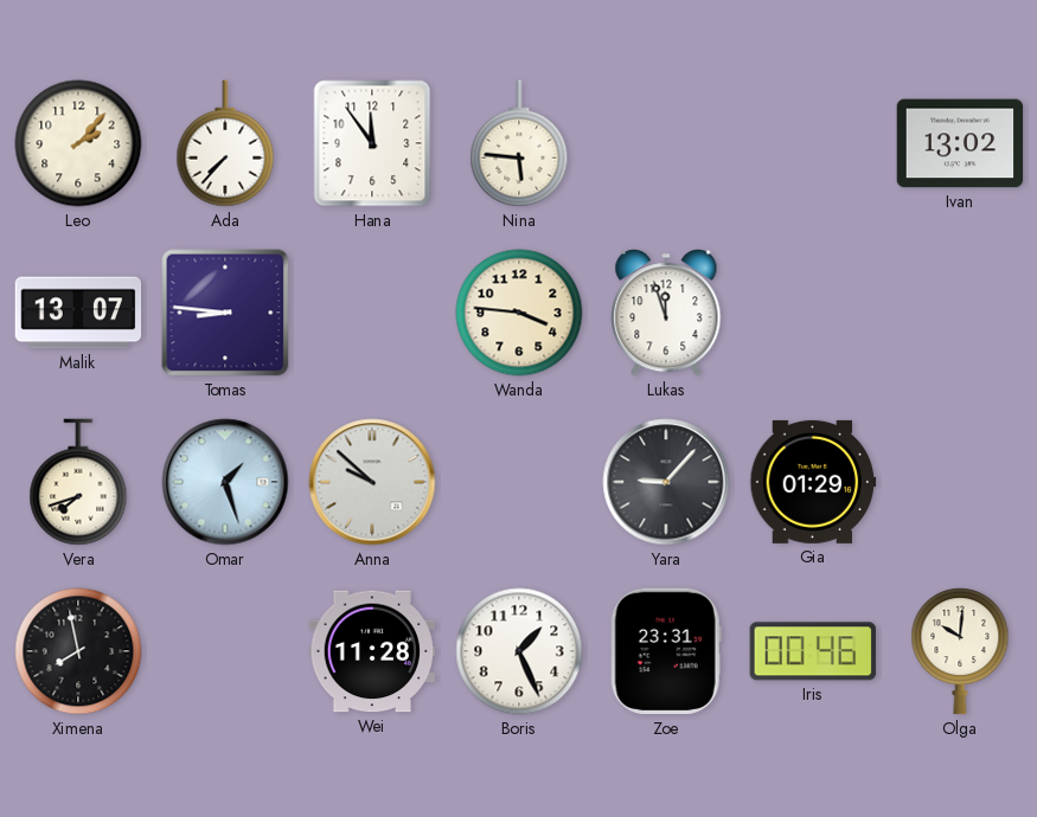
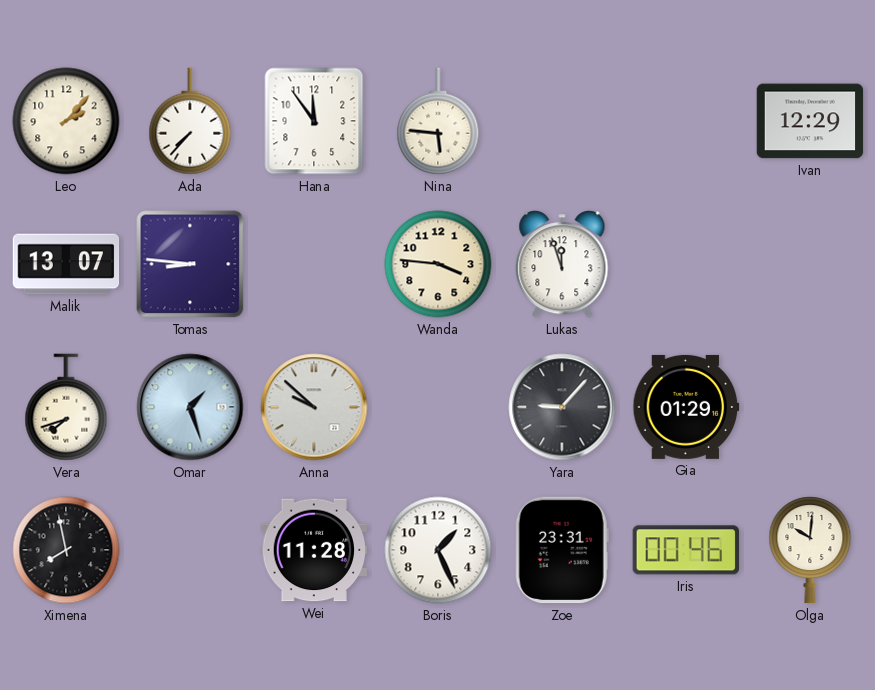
Ivan: 13:02 -> 12:29
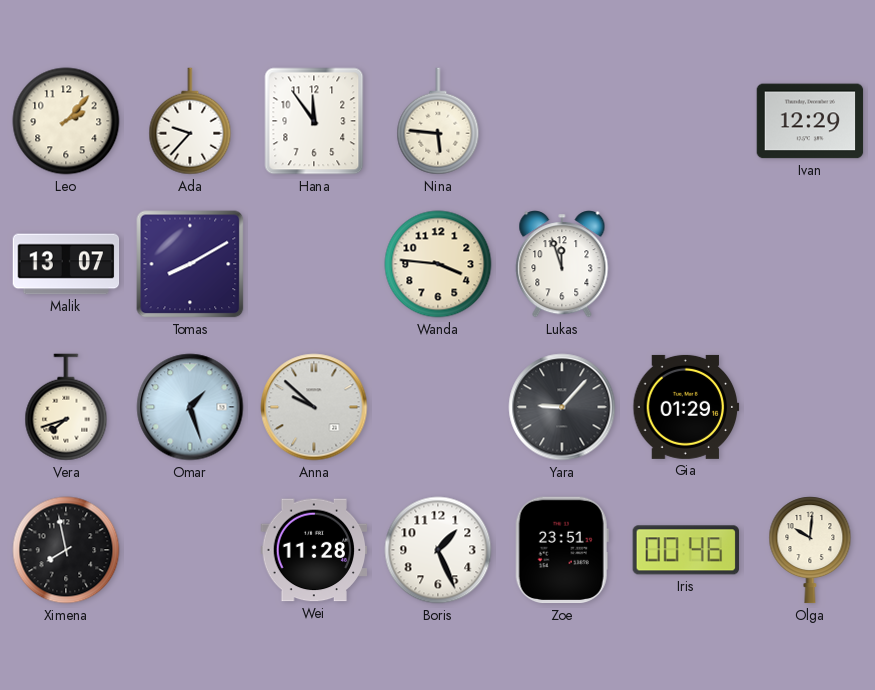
Ada: 7:37 -> 9:37
Tomas: 8:46 -> 8:10
Zoe: 23:31 -> 23:51
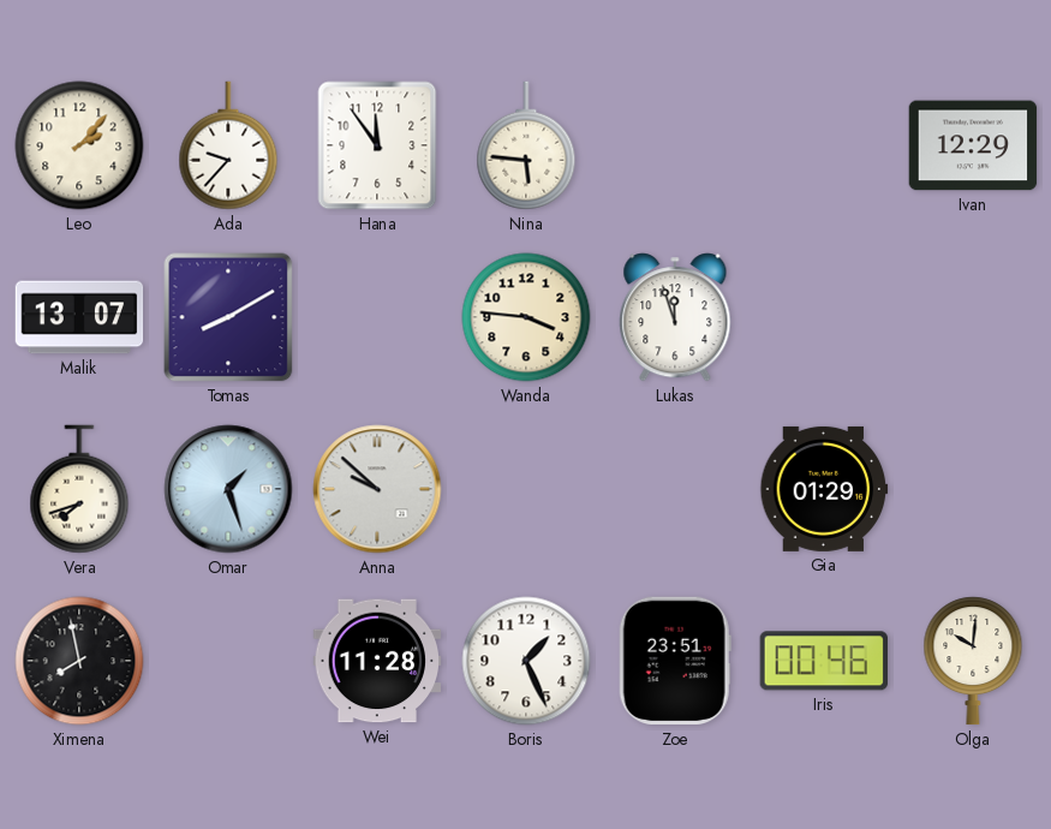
Yara: 9:07 -> none
